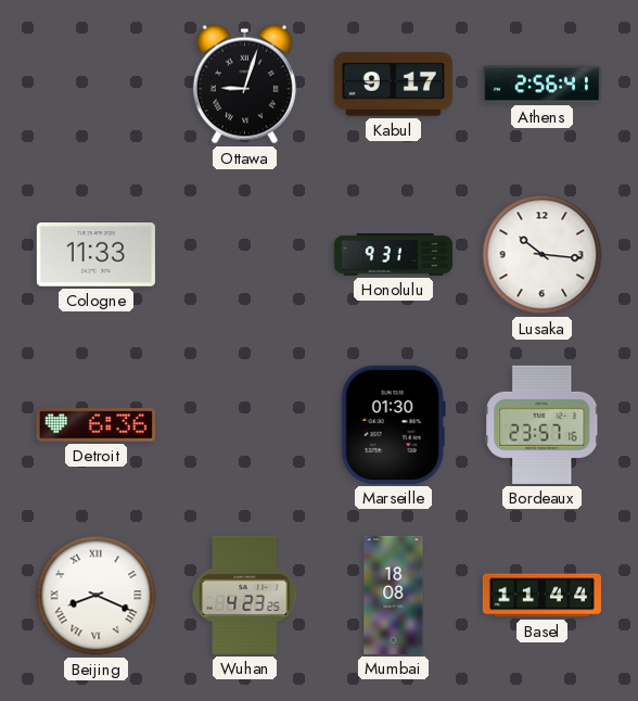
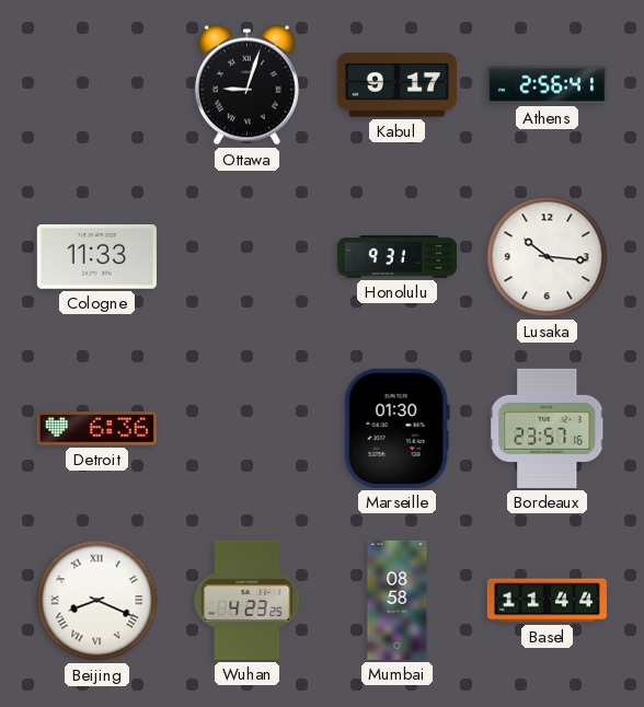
Mumbai: 18:08 -> 08:58
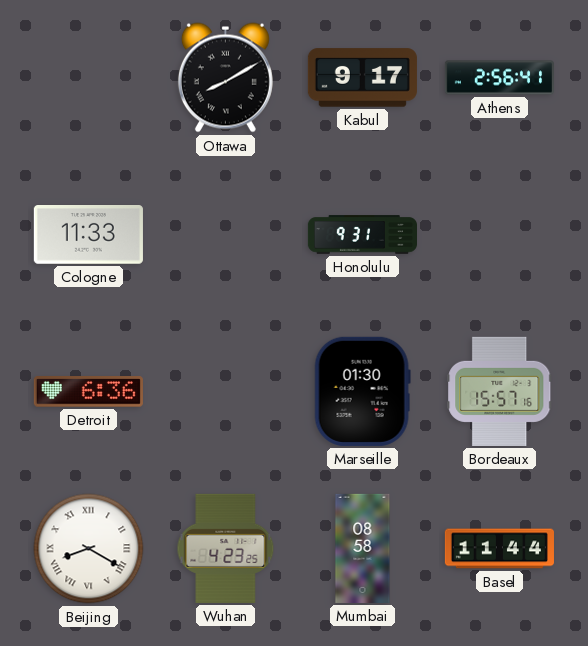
Ottawa: 9:03 -> 8:10
Lusaka: 10:16 -> none
Bordeaux: 23:57 -> 15:57
Beijing: 8:19 -> 8:20
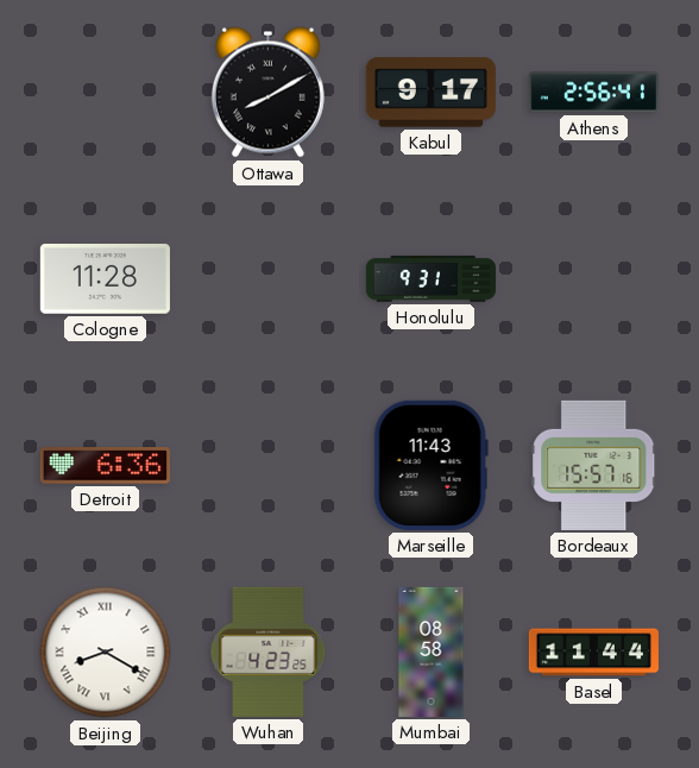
Cologne: 11:33 -> 11:28
Marseille: 01:30 -> 11:43
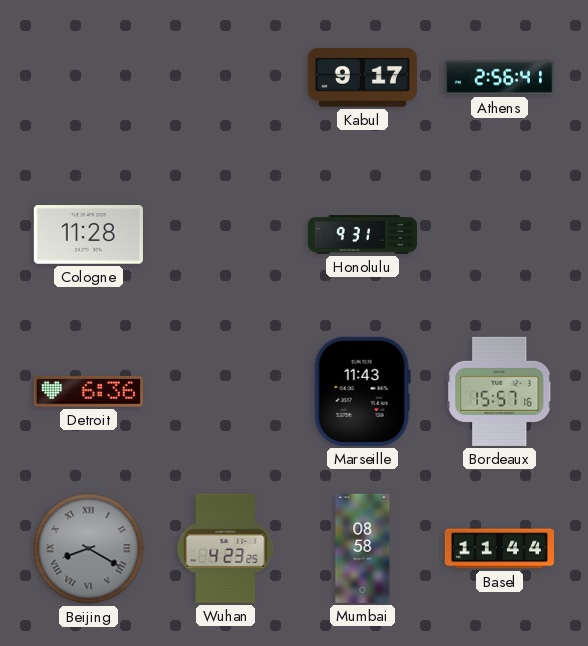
Ottawa: 8:10 -> none
Beijing dial: white -> grey
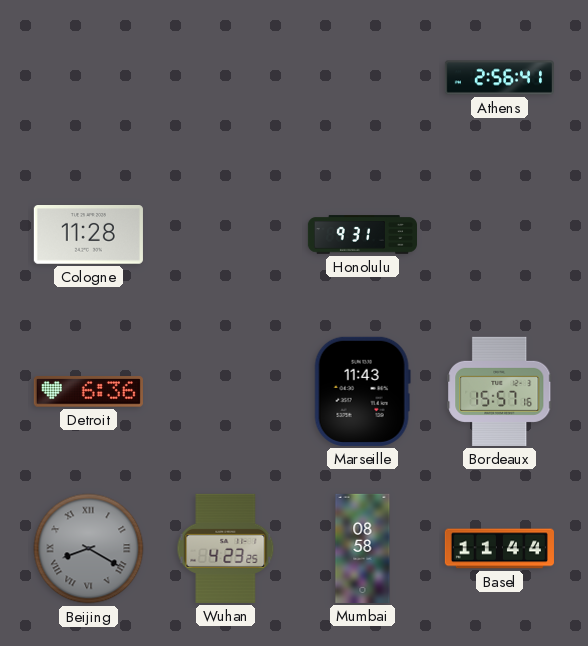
Kabul: 9:17 -> none
